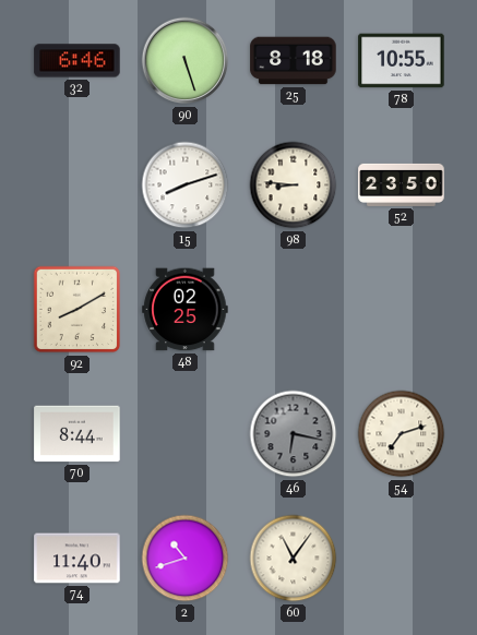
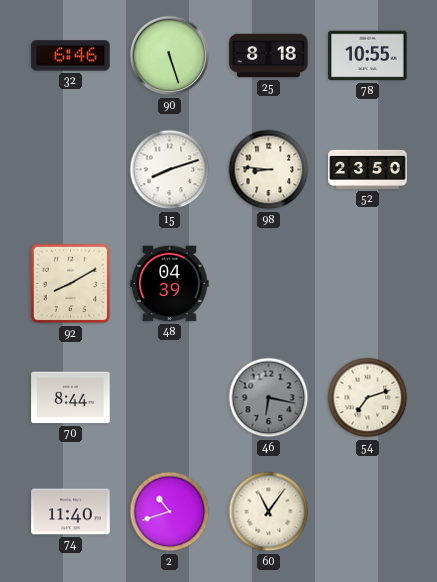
48: 02:25 -> 04:39
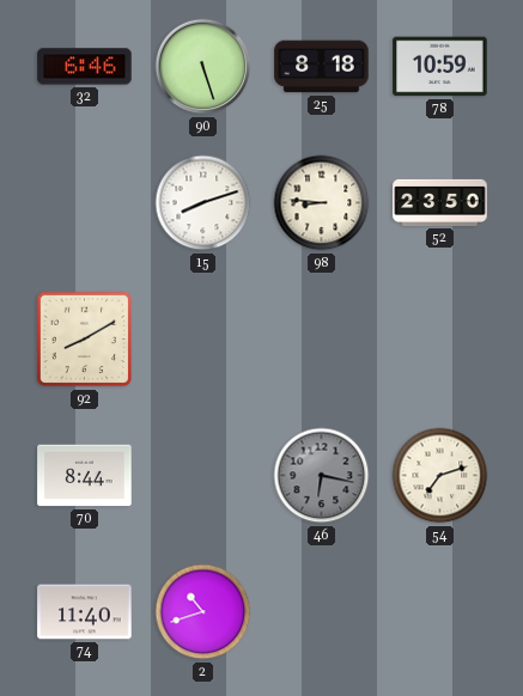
78: 10:55 -> 10:59
48: 04:39 -> none
60: 11:06 -> none
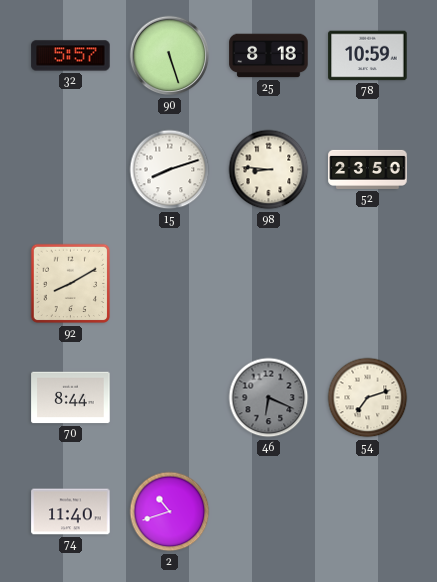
32: 6:46 -> 5:57
46: 6:17 -> 6:19
